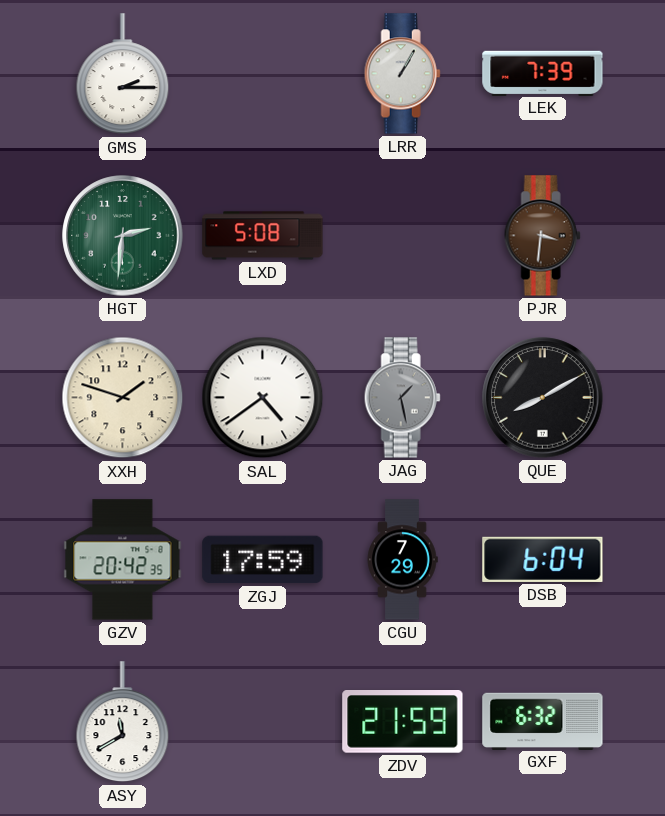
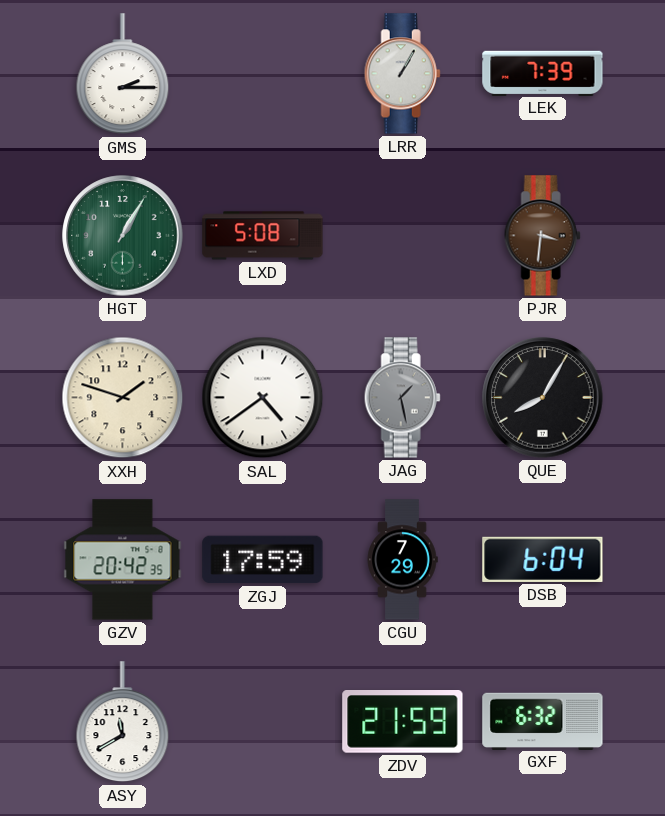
HGT: 2:31 -> 1:05
QUE: 8:10 -> 8:05
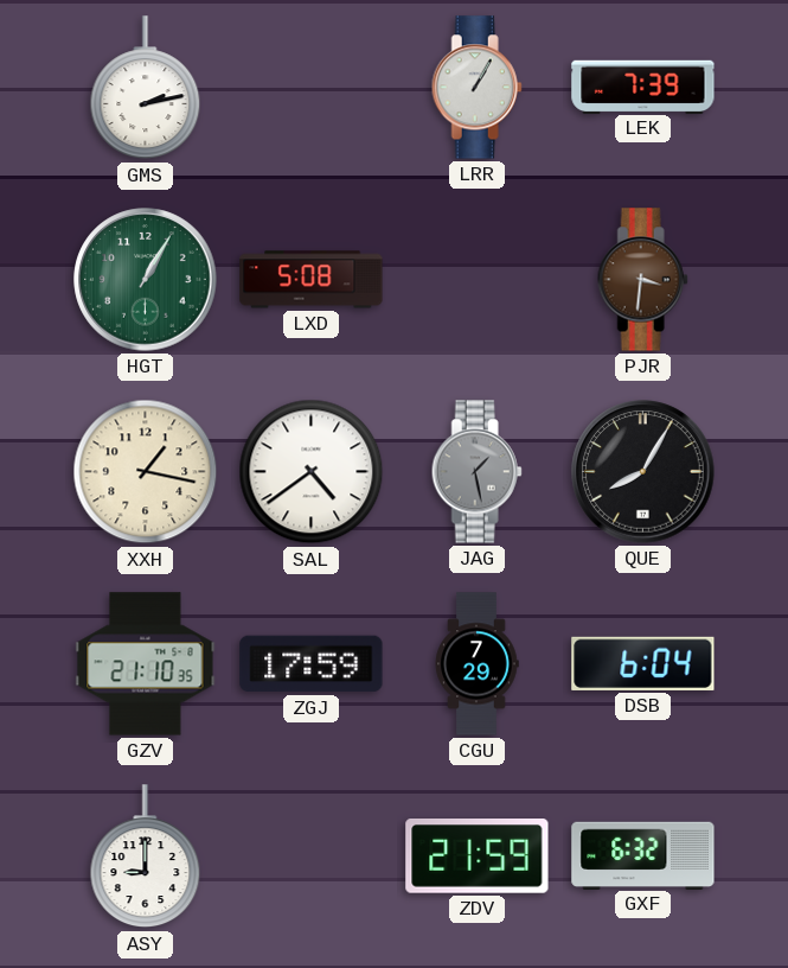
GMS: 2:15 -> 2:13
XXH: 1:48 -> 1:17
GZV: 20:42 -> 21:10
ASY: 11:40 -> 9:00
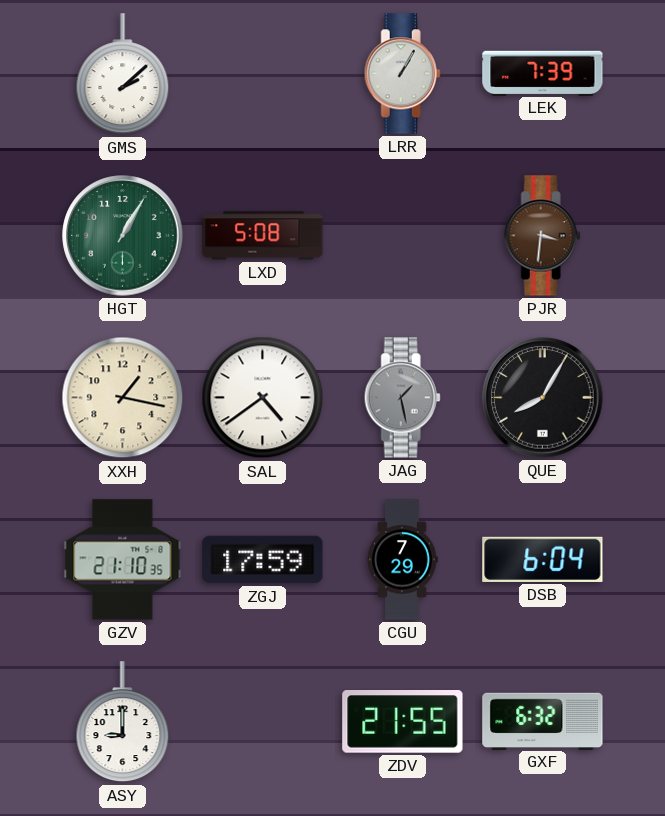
GMS: 2:13 -> 2:08
ZDV: 21:59 -> 21:55
